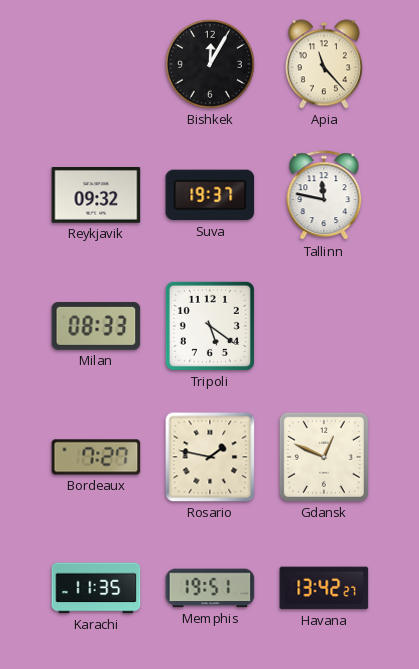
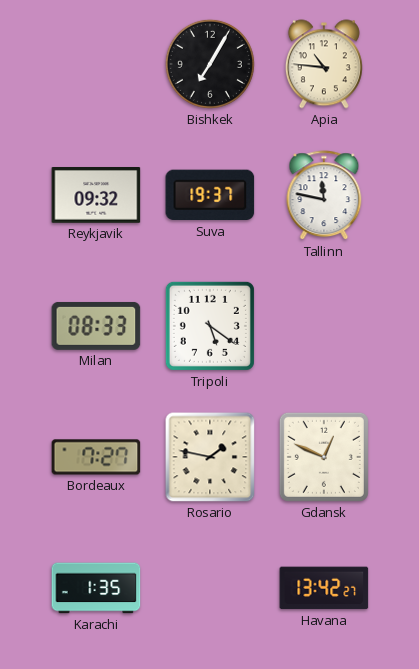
Bishkek: 12:05 -> 7:05
Apia: 11:23 -> 10:46
Karachi: 11:35 -> 1:35
Memphis: 19:51 -> none
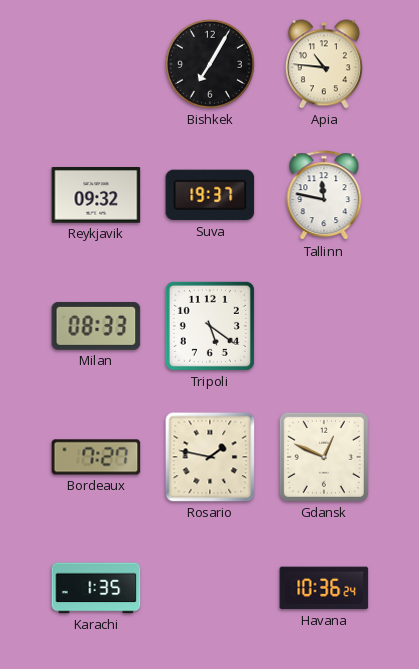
Havana: 13:42 -> 10:36
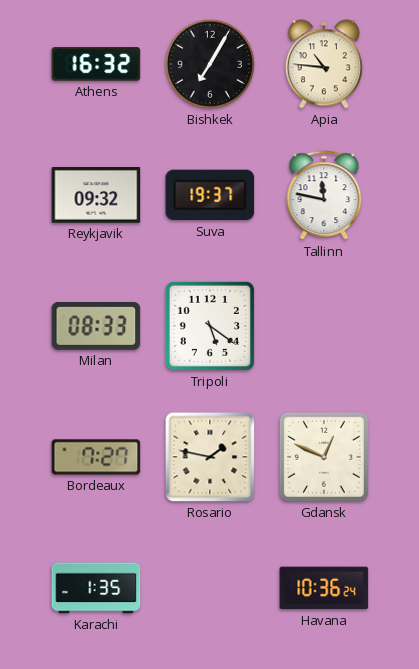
Athens: none -> 16:32
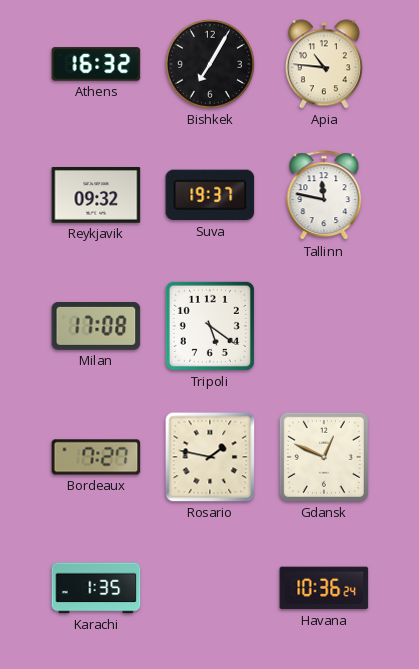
Milan: 08:33 -> 17:08
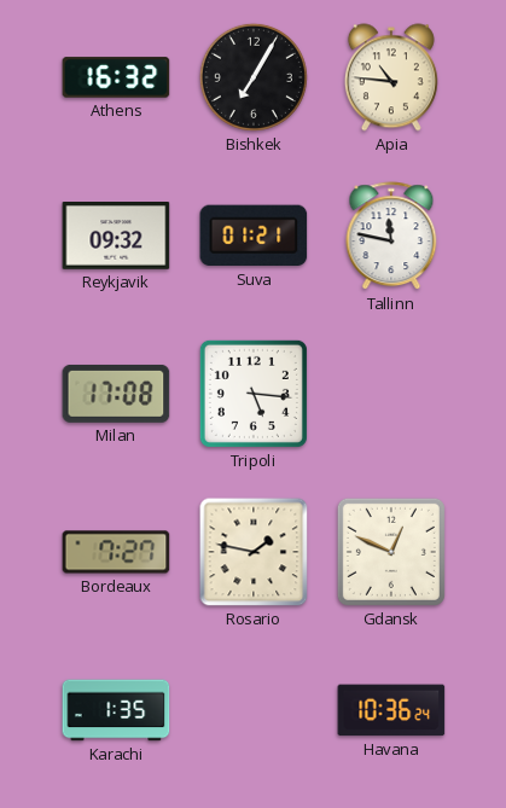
Suva: 19:37 -> 01:21
Tripoli: 5:21 -> 5:16
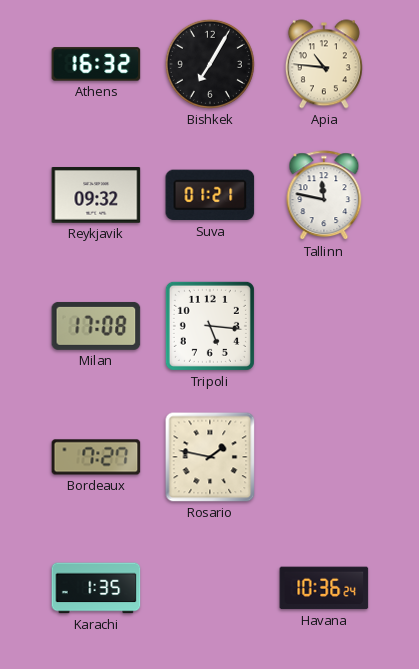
Gdansk: 12:49 -> none
